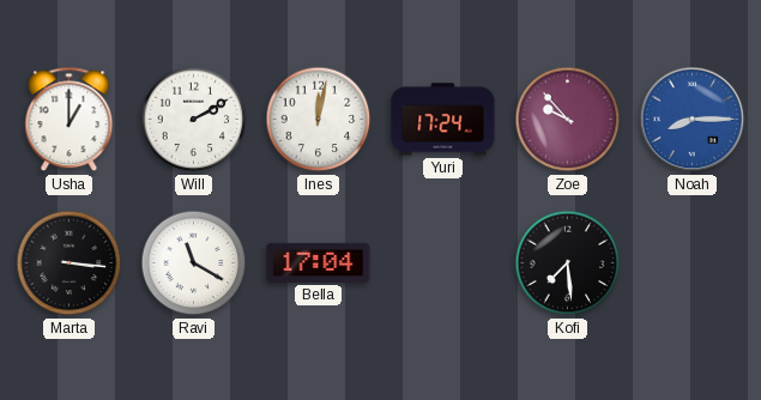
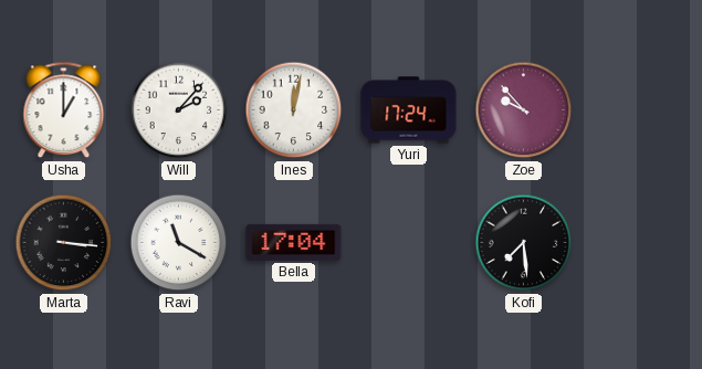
Will: 2:10 -> 2:07
Noah: 8:15 -> none
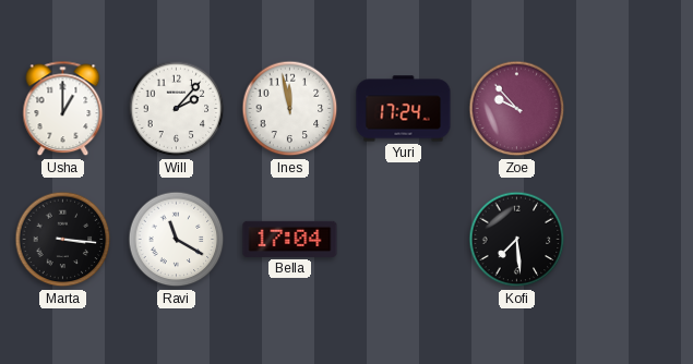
Ines: 12:02 -> 11:58
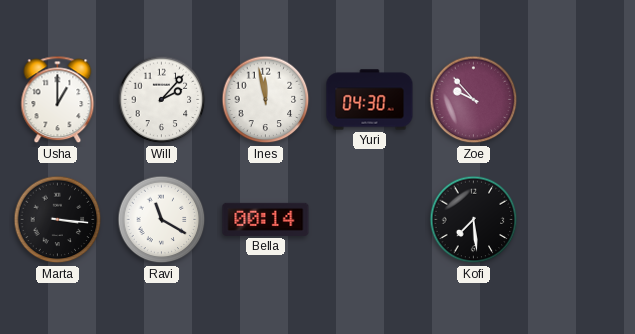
Yuri: 17:24 -> 04:30
Bella: 17:04 -> 00:14
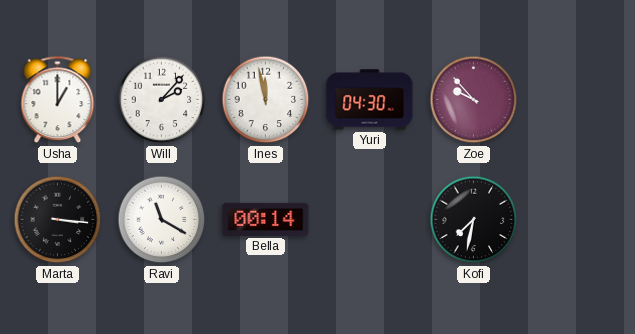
Kofi: 7:29 -> 7:32
